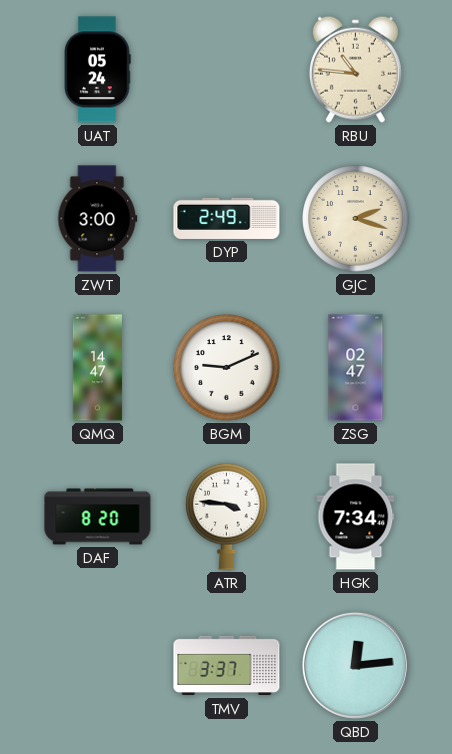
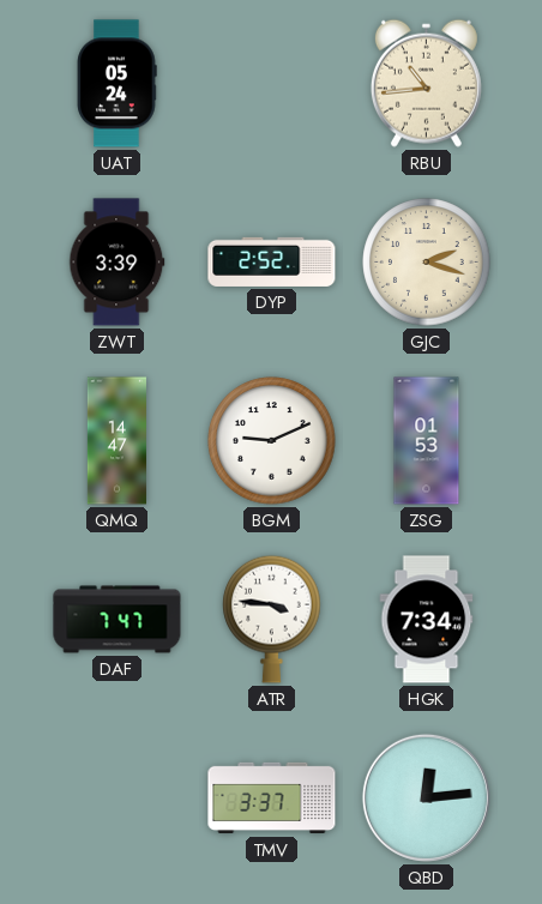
RBU: 10:46 -> 10:44
ZWT: 3:00 -> 3:39
DYP: 2:49 -> 2:52
ZSG: 02:47 -> 01:53
DAF: 8:20 -> 7:47
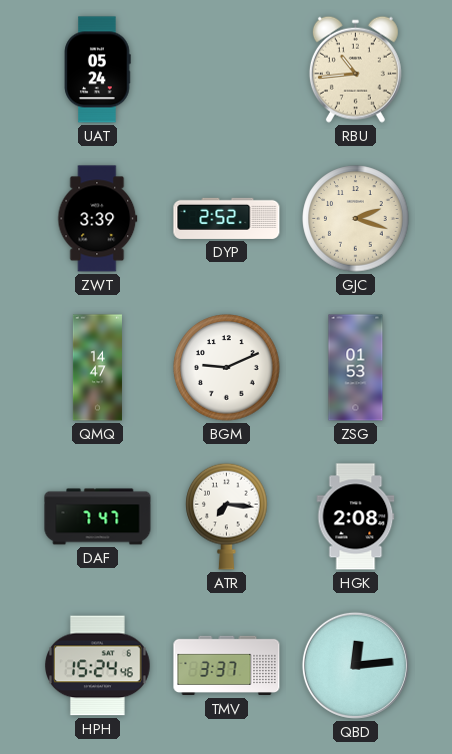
ATR: 3:46 -> 7:16
HGK: 7:34 -> 2:08
HPH: none -> 15:24
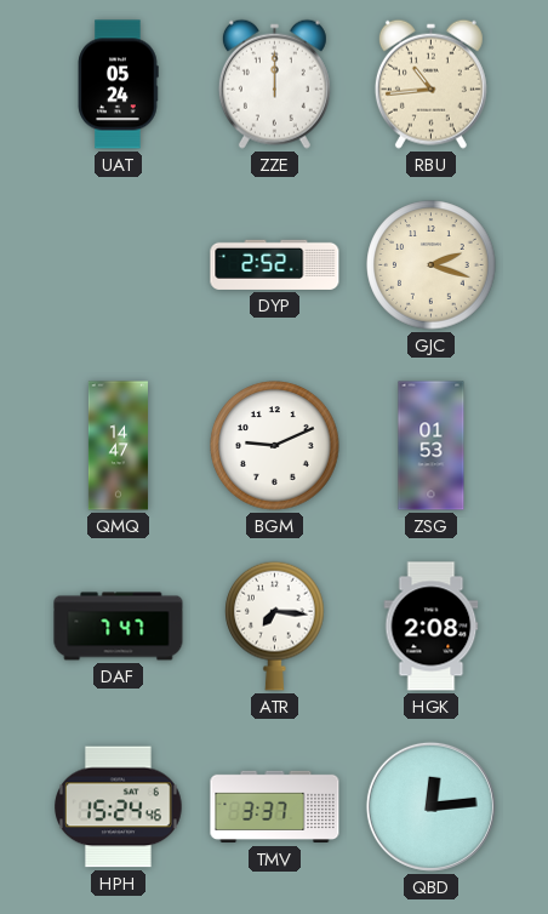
ZZE: none -> 12:00
ZWT: 3:39 -> none
